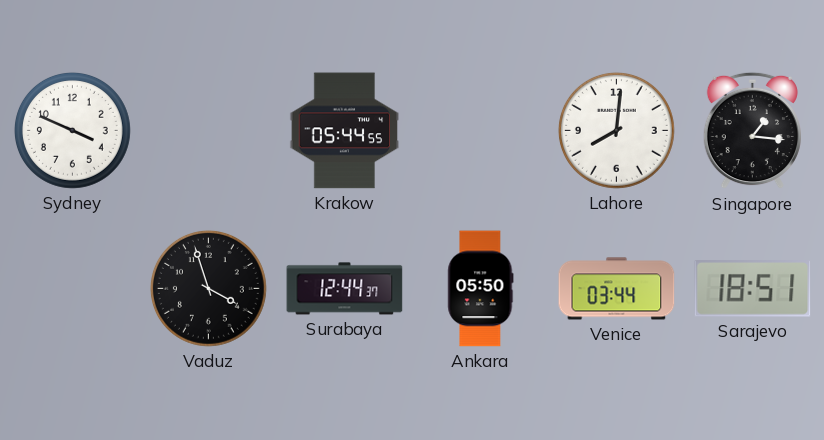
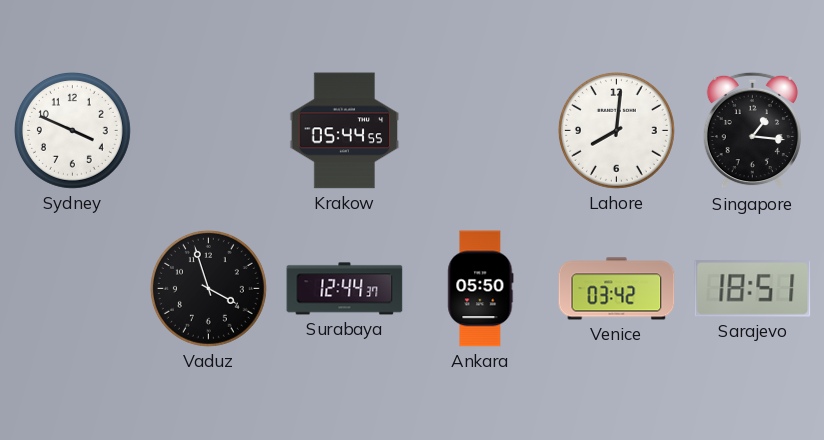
Venice: 03:44 -> 03:42
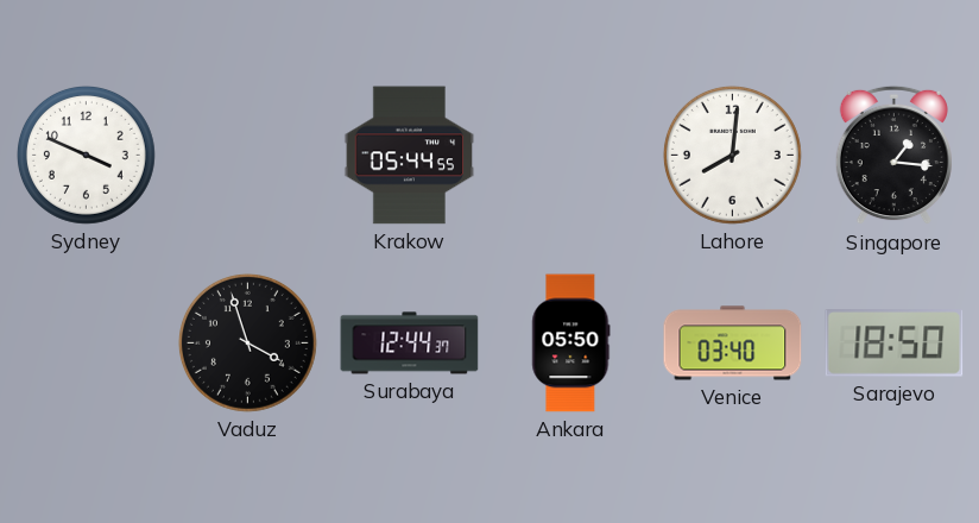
Venice: 03:42 -> 03:40
Sarajevo: 18:51 -> 18:50
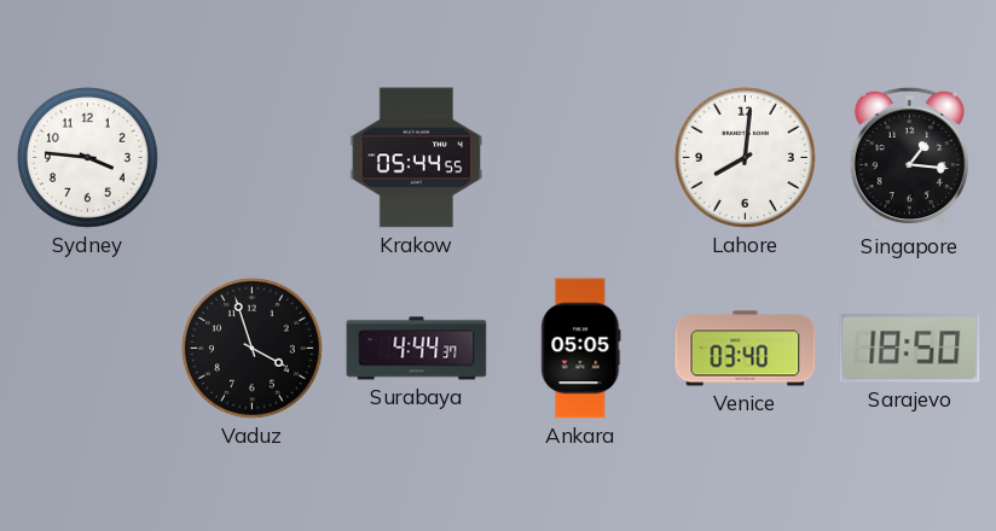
Sydney: 3:49 -> 3:46
Surabaya: 12:44 -> 4:44
Ankara: 05:50 -> 05:05
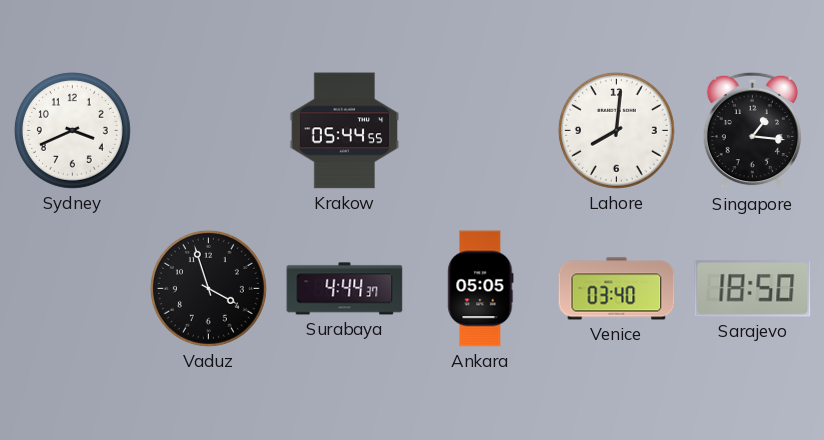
Sydney: 3:46 -> 3:41
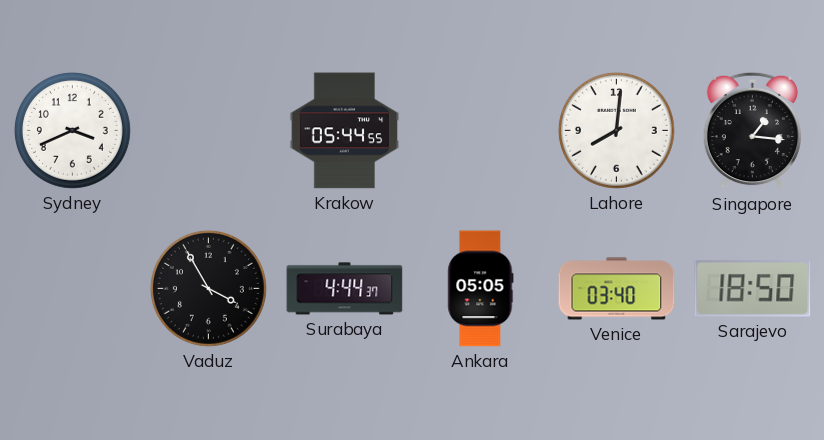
Vaduz: 3:57 -> 3:55
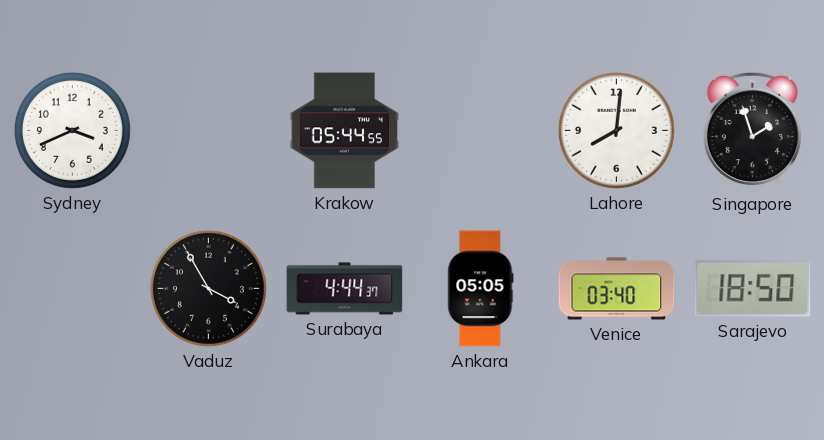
Singapore: 1:16 -> 1:57
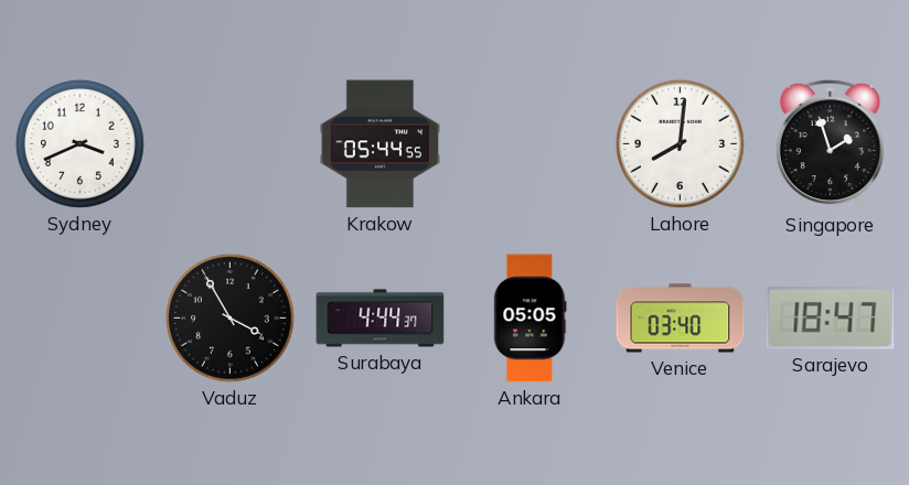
Sarajevo: 18:50 -> 18:47
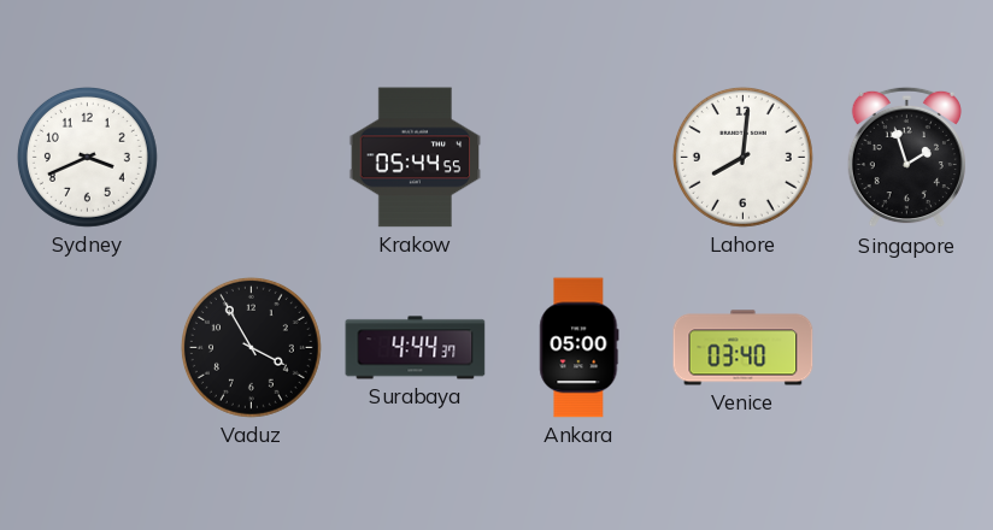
Ankara: 05:05 -> 05:00
Sarajevo: 18:47 -> none
